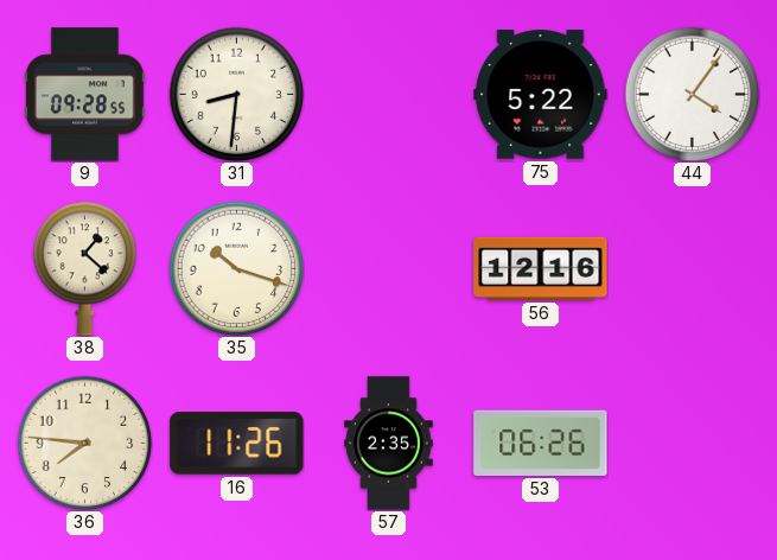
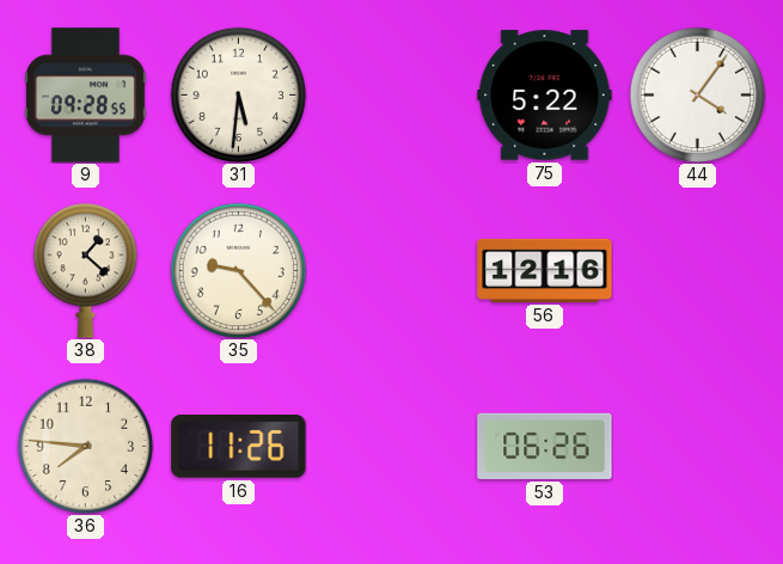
31: 8:31 -> 5:31
35: 10:18 -> 9:23
57: 2:35 -> none
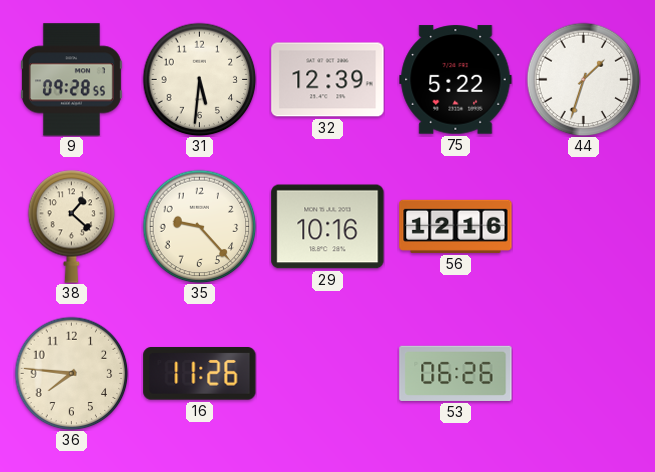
32: none -> 12:39
44: 4:06 -> 1:33
29: none -> 10:16
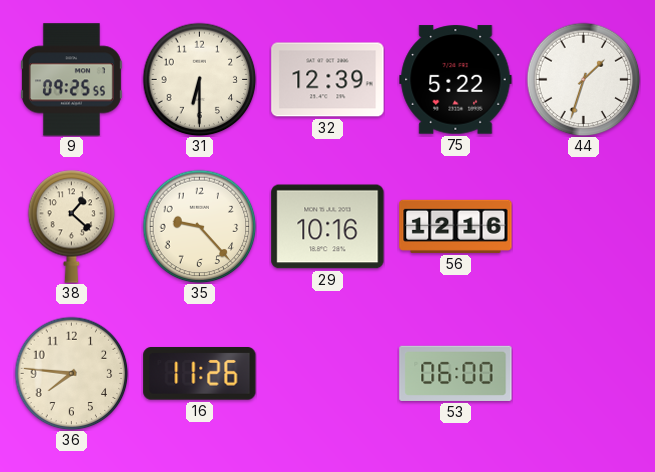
9: 09:28 -> 09:25
31: 5:31 -> 6:30
53: 06:26 -> 06:00
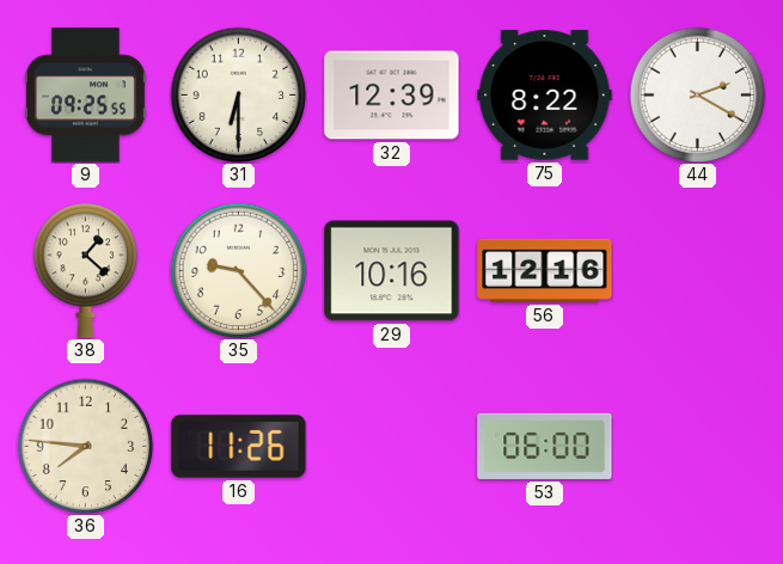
75: 5:22 -> 8:22
44: 1:33 -> 2:20
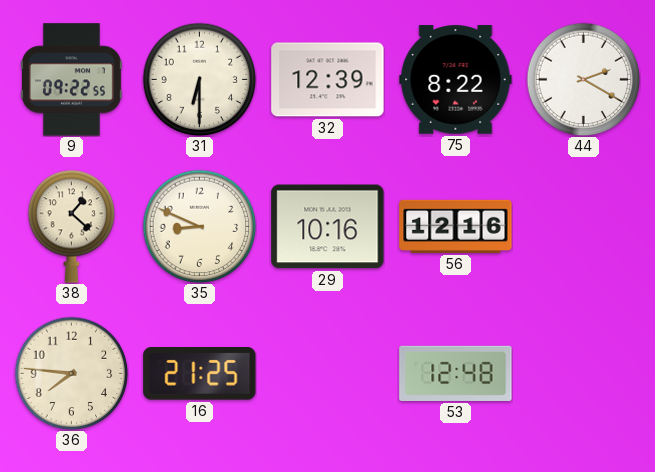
9: 09:25 -> 09:22
35: 9:23 -> 8:49
16: 11:26 -> 21:25
53: 06:00 -> 12:48
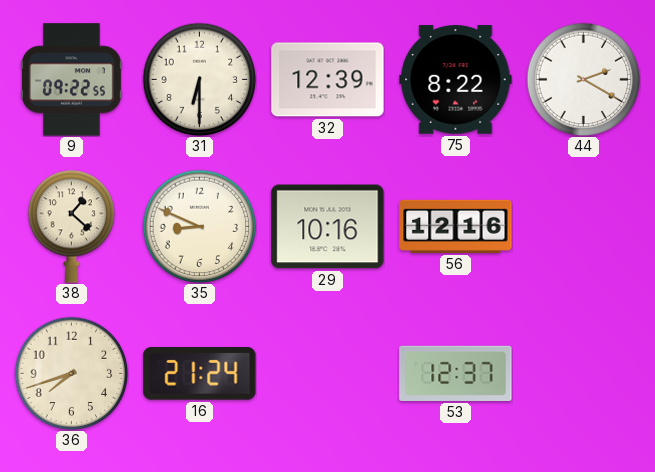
36: 7:46 -> 7:42
16: 21:25 -> 21:24
53: 12:48 -> 12:37
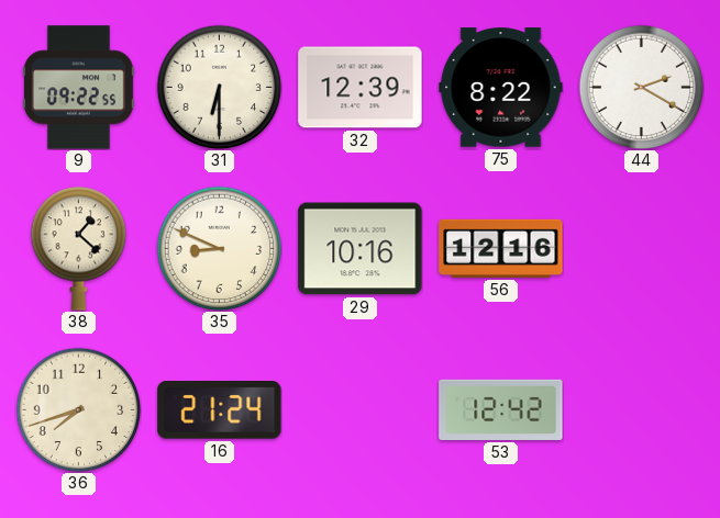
53: 12:37 -> 12:42
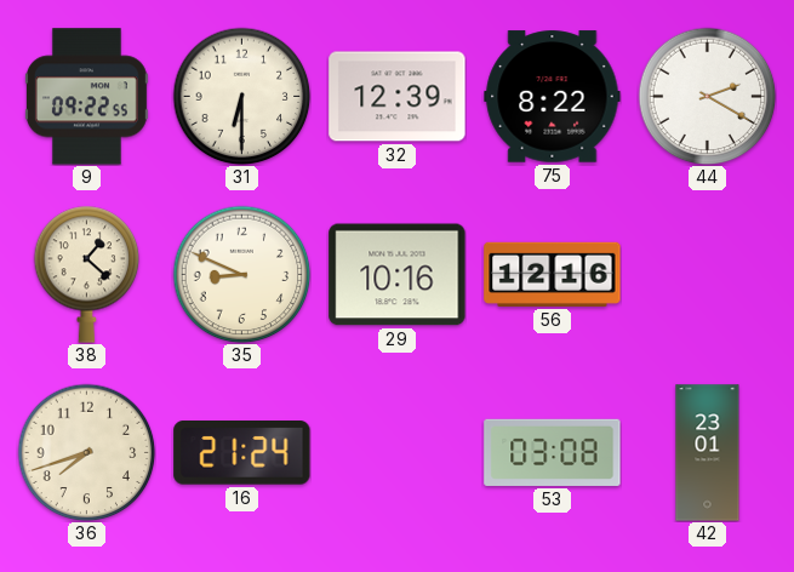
53: 12:42 -> 03:08
42: none -> 23:01
